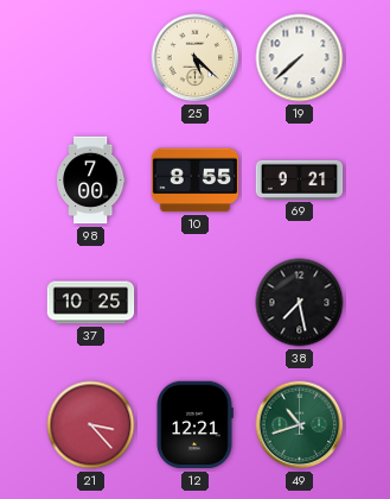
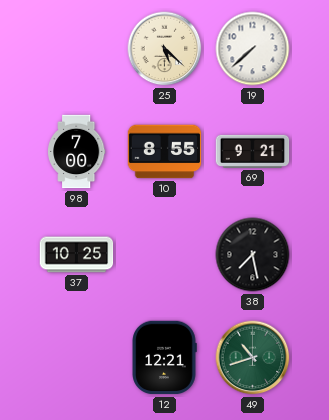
21: 3:23 -> none
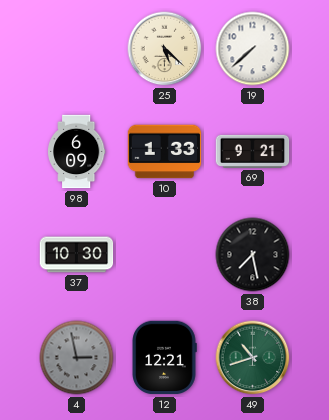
98: 7:00 -> 6:09
10: 8:55 -> 1:33
37: 10:25 -> 10:30
4: none -> 2:58
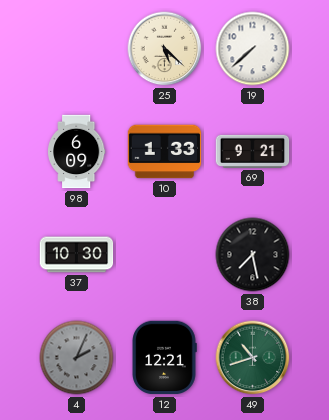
4: 2:58 -> 2:04
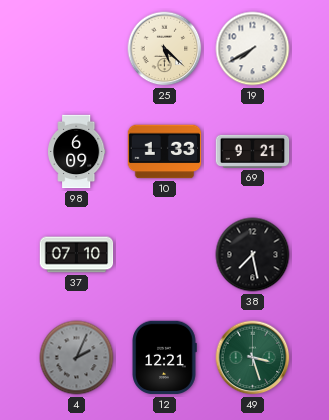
19: 7:38 -> 7:40
37: 10:30 -> 07:10
49: 10:42 -> 3:27
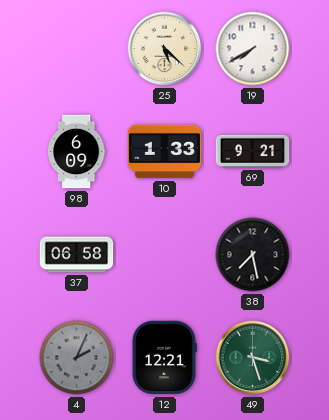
37: 07:10 -> 06:58
